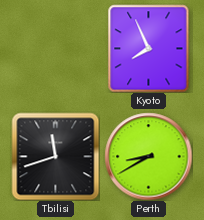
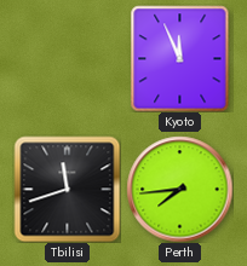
Kyoto: 7:56 -> 11:56
Perth: 8:40 -> 7:44
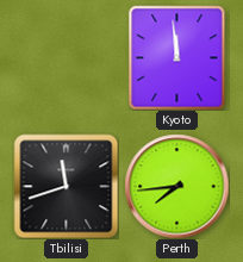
Kyoto: 11:56 -> 11:59
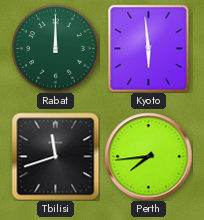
Rabat: none -> 12:00
Kyoto: 11:59 -> 5:59
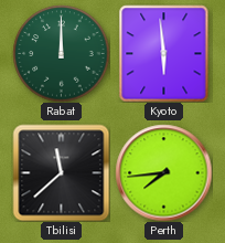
Tbilisi: 11:42 -> 11:38
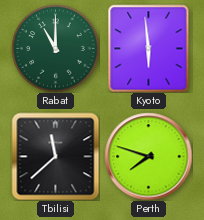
Rabat: 12:00 -> 11:00
Perth: 7:44 -> 7:48
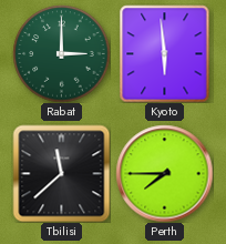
Rabat: 11:00 -> 3:00
Perth: 7:48 -> 7:45
